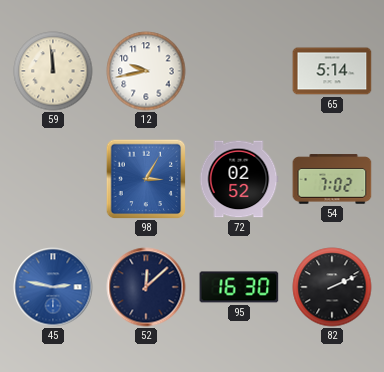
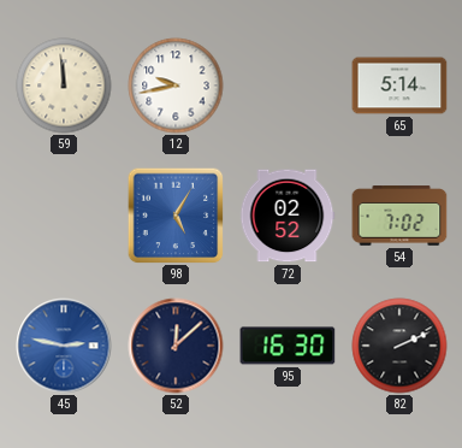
98: 3:05 -> 5:05
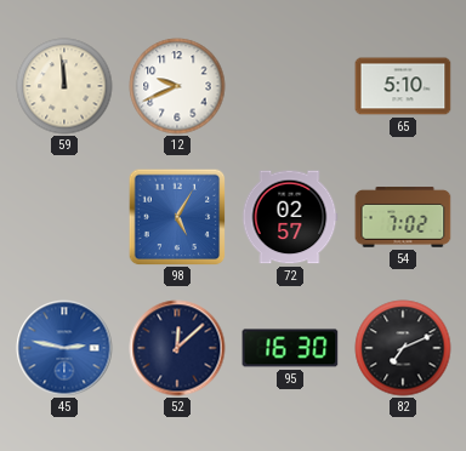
12: 9:43 -> 9:41
65: 5:14 -> 5:10
72: 02:52 -> 02:57
82: 2:11 -> 7:11
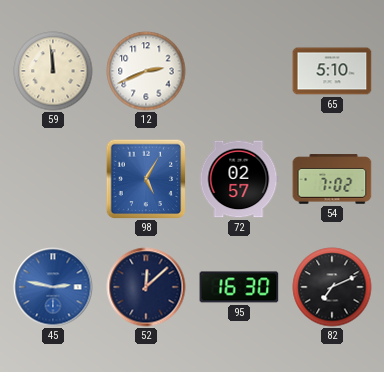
12: 9:41 -> 2:41
